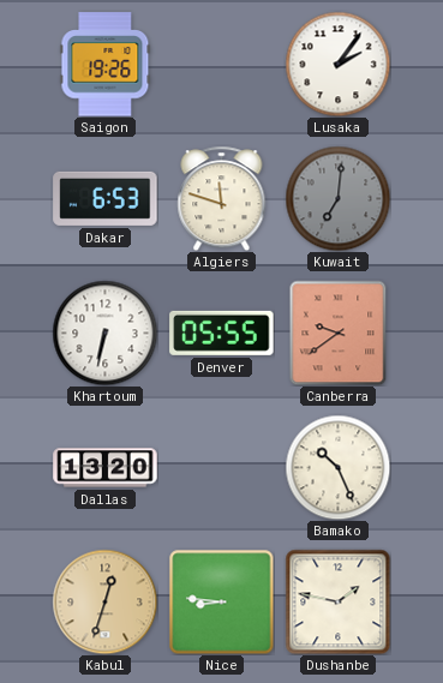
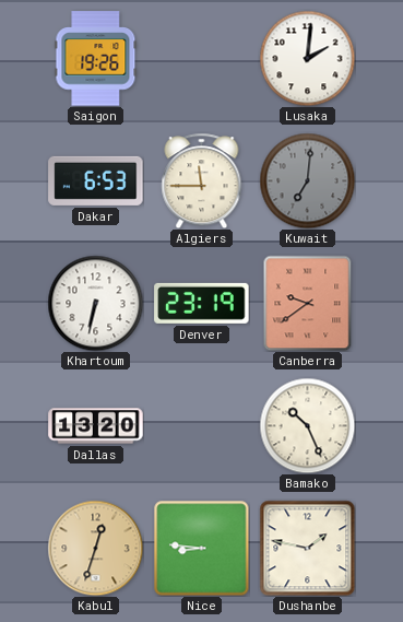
Lusaka: 2:06 -> 2:01
Algiers: 11:48 -> 11:45
Denver: 05:55 -> 23:19
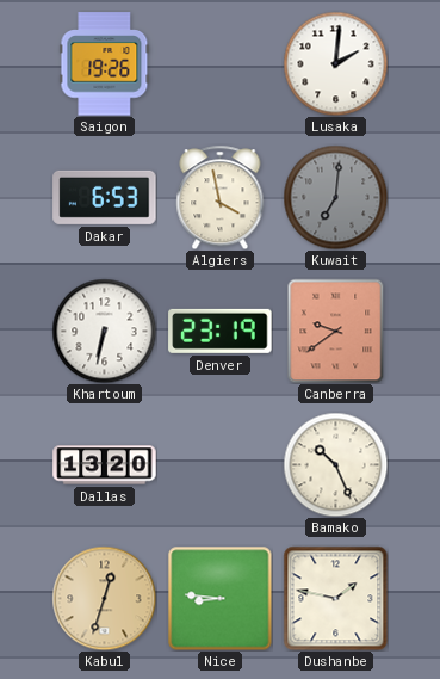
Algiers: 11:45 -> 3:58
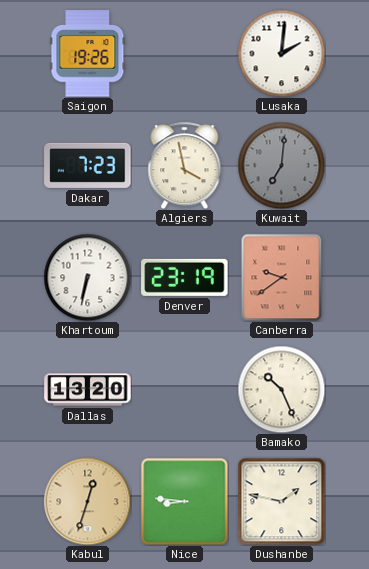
Dakar: 6:53 -> 7:23
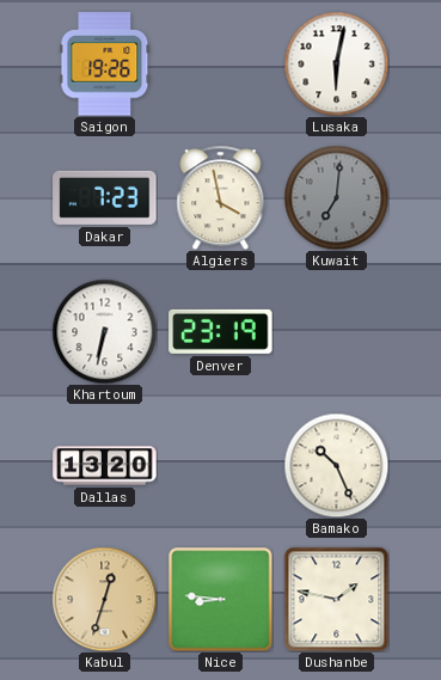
Lusaka: 2:01 -> 6:02
Canberra: 9:39 -> none
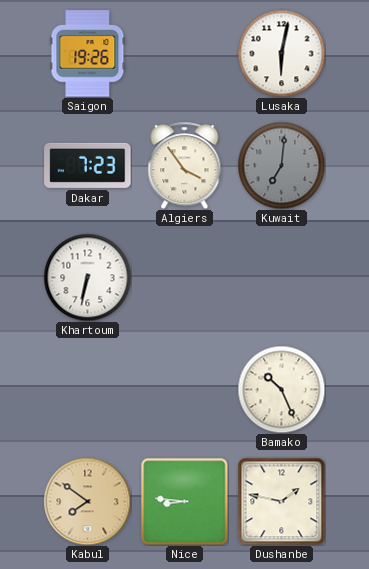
Algiers: 3:58 -> 3:54
Denver: 23:19 -> none
Dallas: 13:20 -> none
Kabul: 12:33 -> 7:51
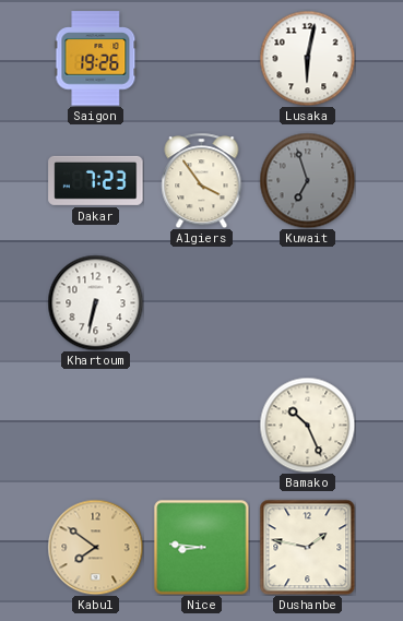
Kuwait: 7:01 -> 6:57
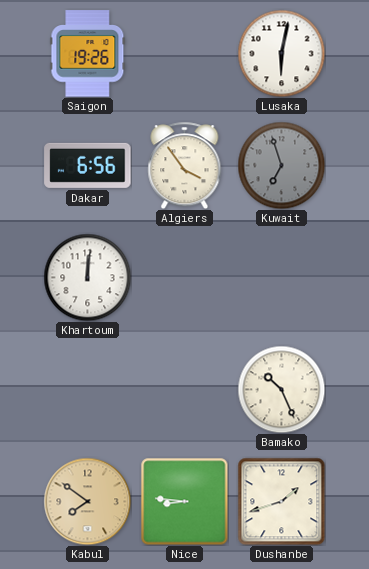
Dakar: 7:23 -> 6:56
Khartoum: 6:32 -> 12:01
Dushanbe: 1:47 -> 1:42
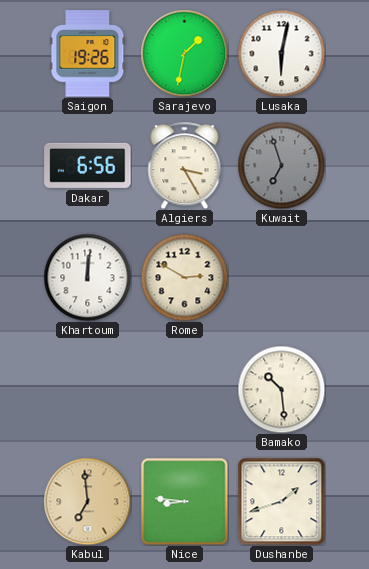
Sarajevo: none -> 1:32
Algiers: 3:54 -> 3:25
Rome: none -> 2:50
Bamako: 10:26 -> 10:29
Kabul: 7:51 -> 6:59
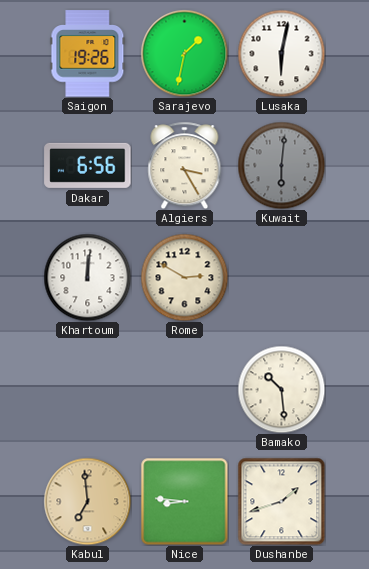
Kuwait: 6:57 -> 6:01
